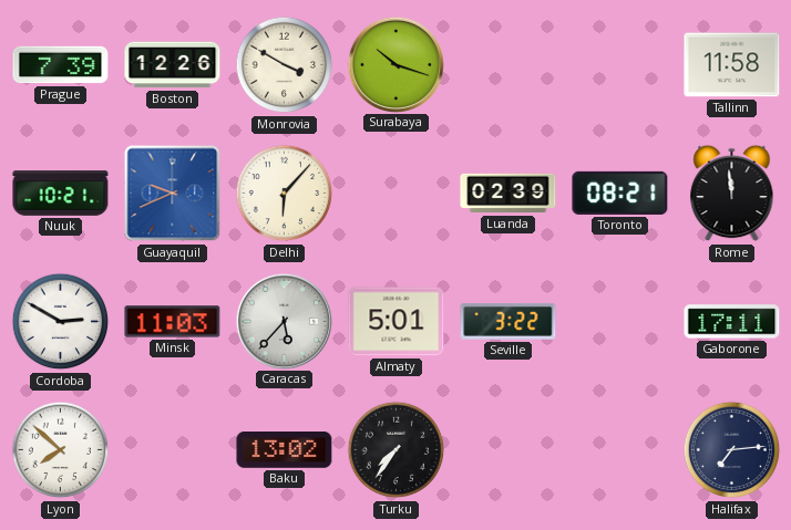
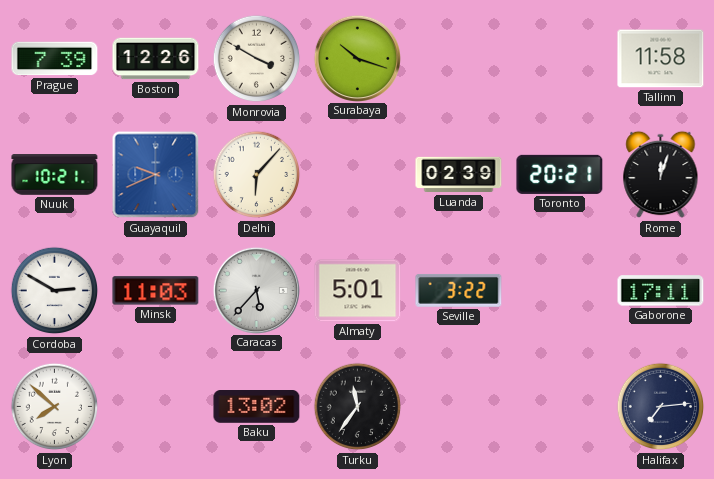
Toronto: 08:21 -> 20:21
Rome: 11:59 -> 12:03
Turku: 7:36 -> 11:36
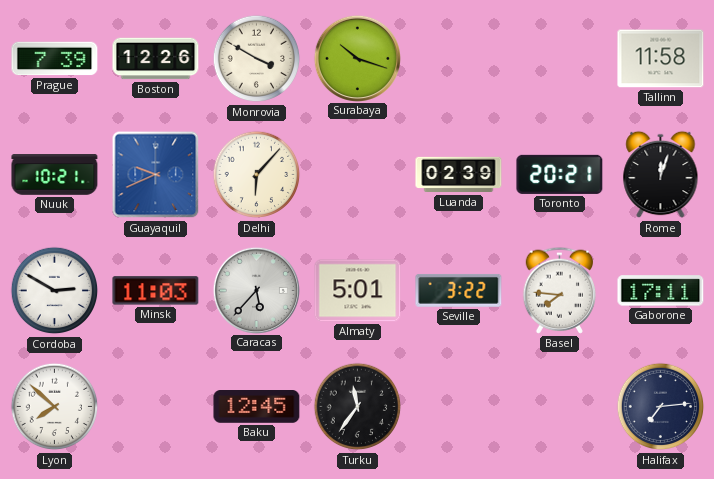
Basel: none -> 7:46
Baku: 13:02 -> 12:45
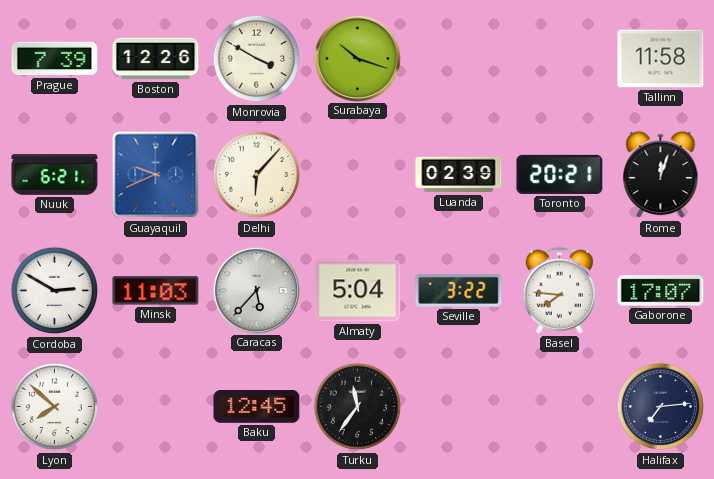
Nuuk: 10:21 -> 6:21
Almaty: 5:01 -> 5:04
Gaborone: 17:11 -> 17:07
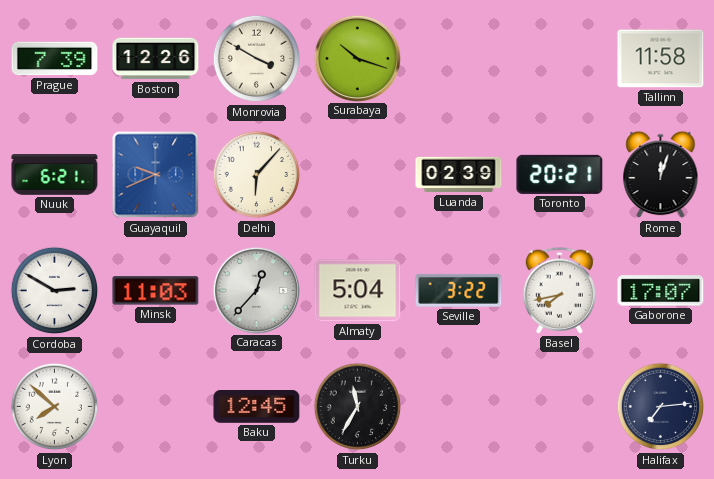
Caracas: 5:37 -> 12:37
Basel: 7:46 -> 7:43
Turku: 11:36 -> 11:35
